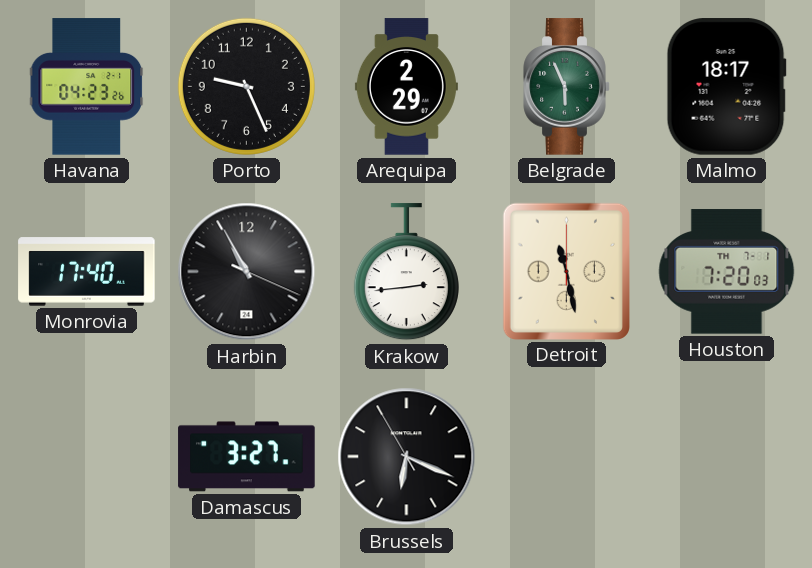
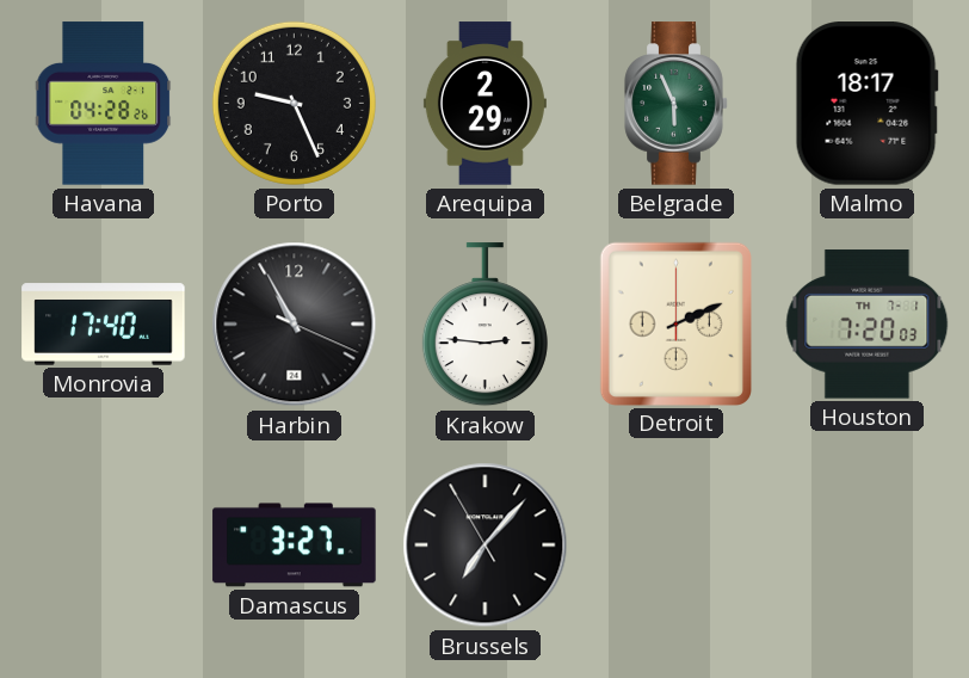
Havana: 04:23 -> 04:28
Krakow: 2:44 -> 2:46
Detroit: 11:28 -> 2:11
Brussels: 6:18 -> 7:06
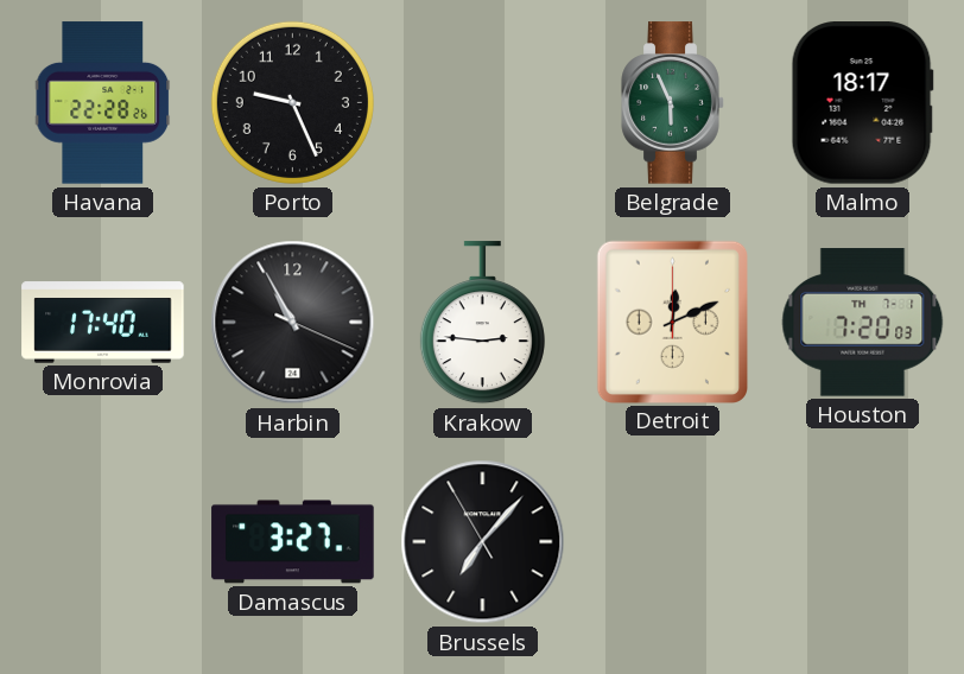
Havana: 04:28 -> 22:28
Arequipa: 2:29 -> none
Detroit: 2:11 -> 12:11
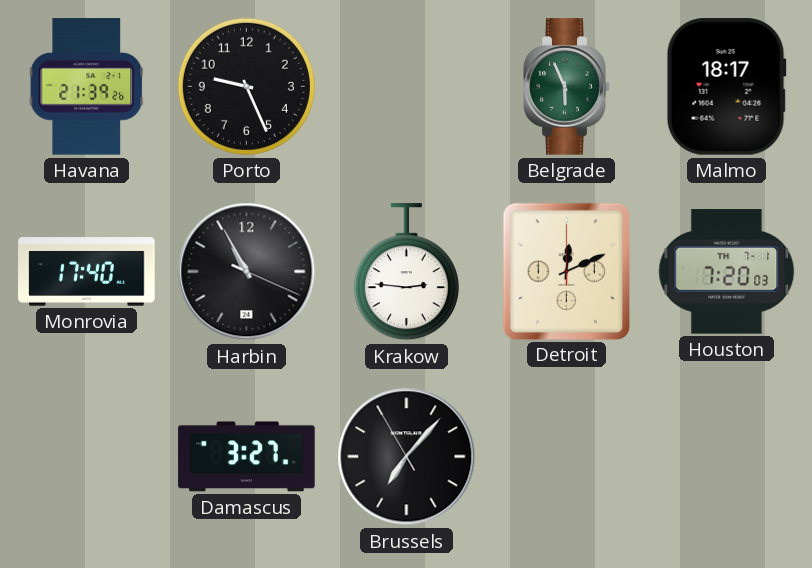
Havana: 22:28 -> 21:39
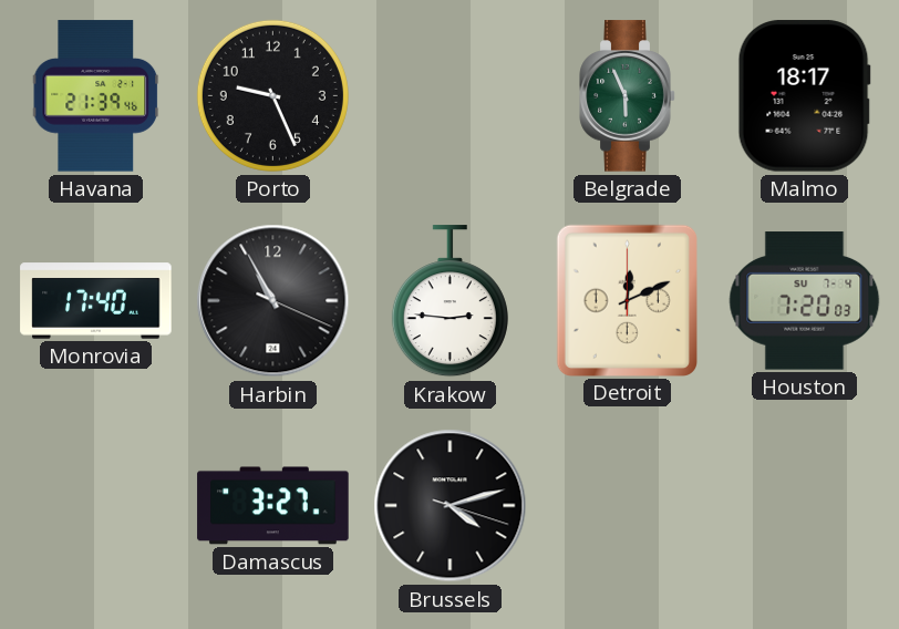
Havana: 21:39:26 -> 21:39:46
Houston date: TH 7-1 -> SU 7-4
Brussels: 7:06 -> 4:12
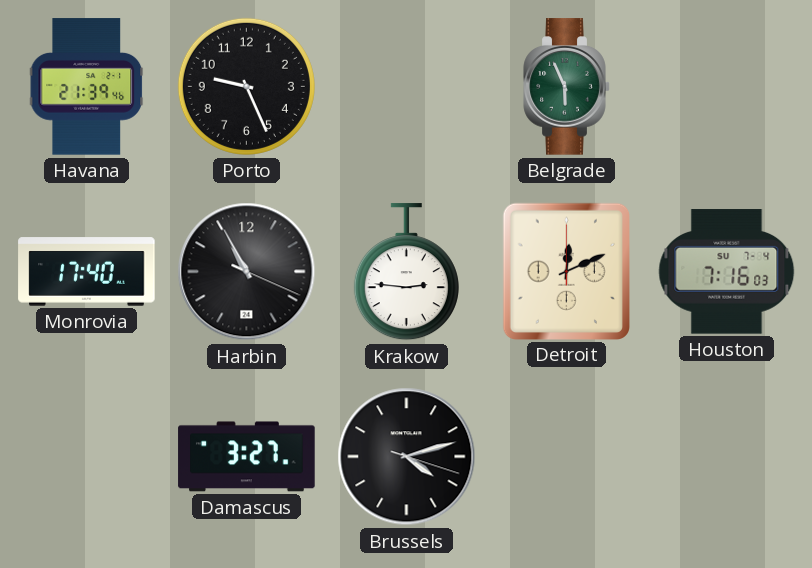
Malmo: 18:17 -> none
Houston: 7:20 -> 7:16
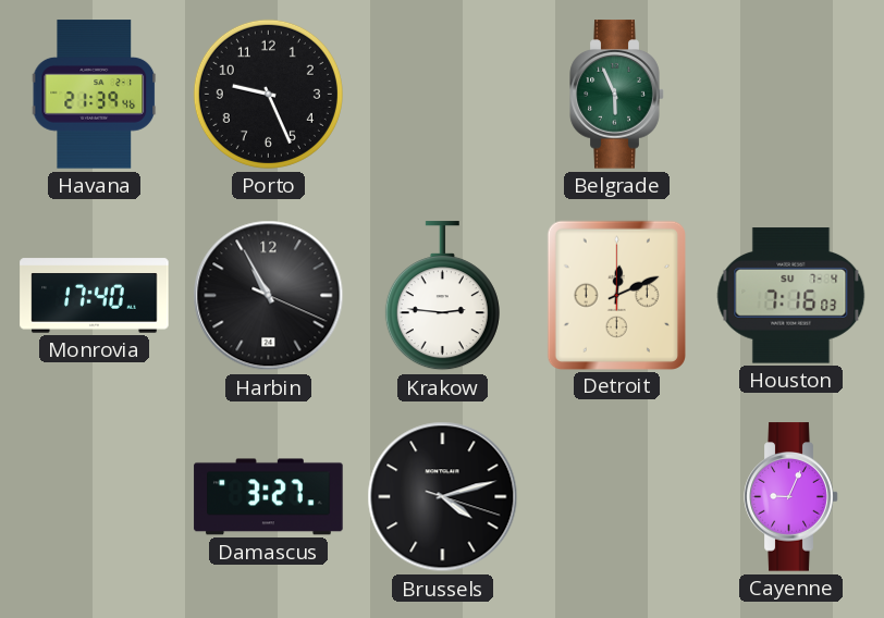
Cayenne: none -> 9:04
